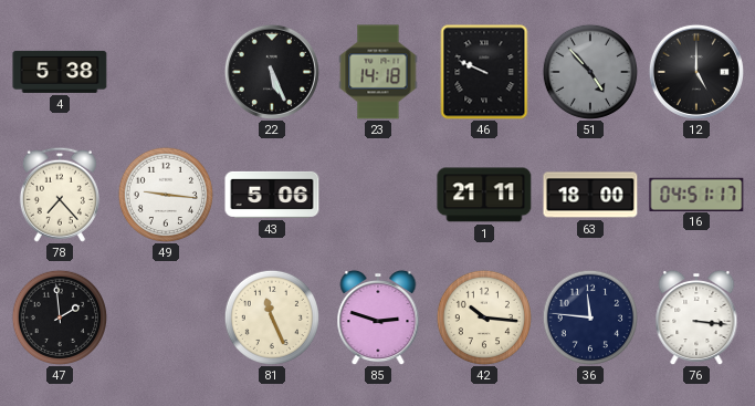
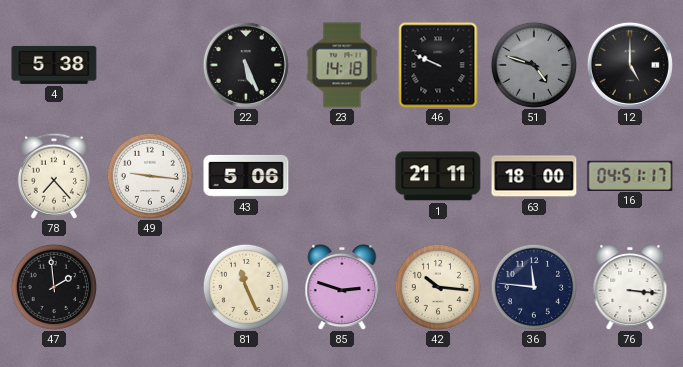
51: 4:53 -> 4:48
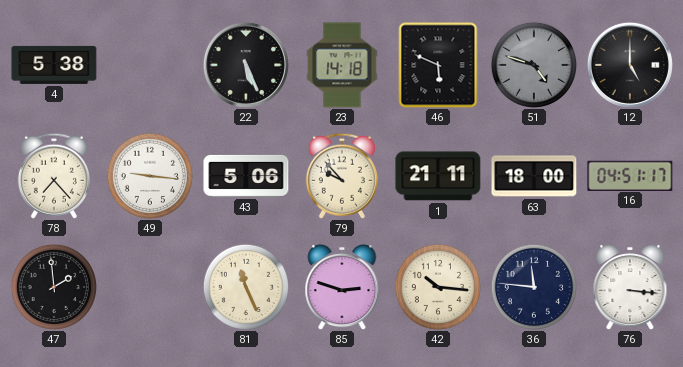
46: 9:49 -> 5:49
79: none -> 9:53
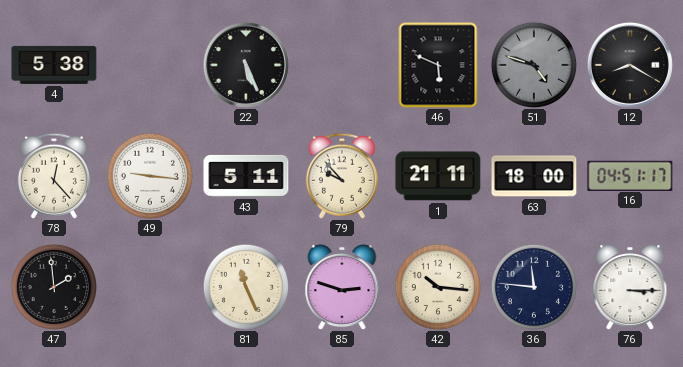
23: 14:18 -> none
12: 5:00 -> 8:20
78: 7:23 -> 12:23
43: 5:06 -> 5:11
76: 3:16 -> 3:15
